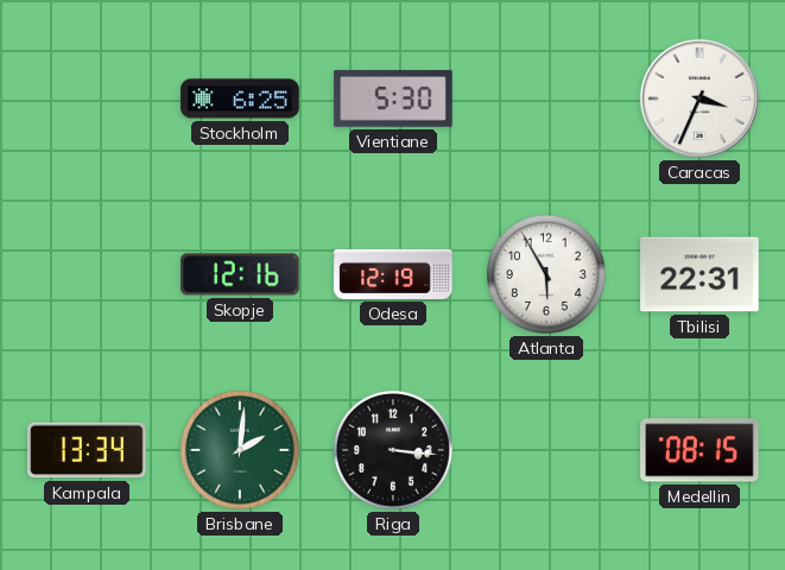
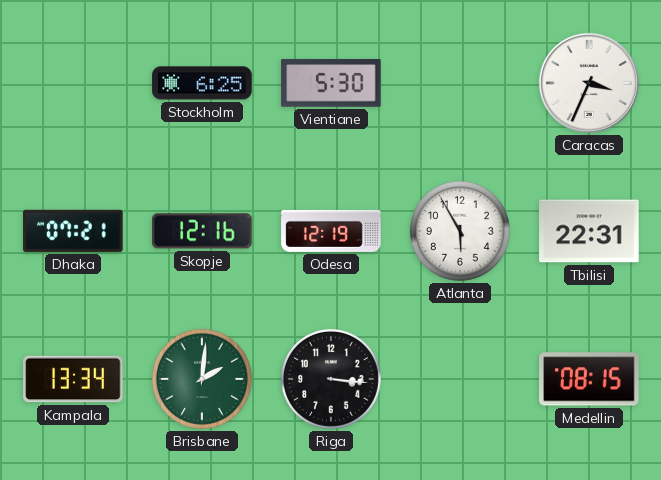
Dhaka: none -> 07:21
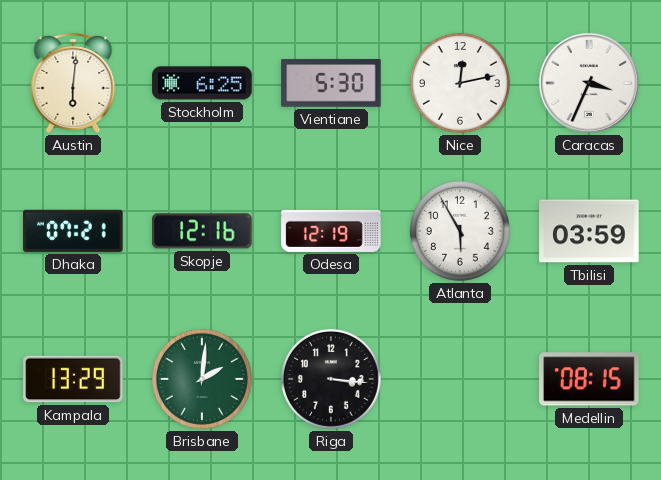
Austin: none -> 6:01
Nice: none -> 12:13
Tbilisi: 22:31 -> 03:59
Kampala: 13:34 -> 13:29
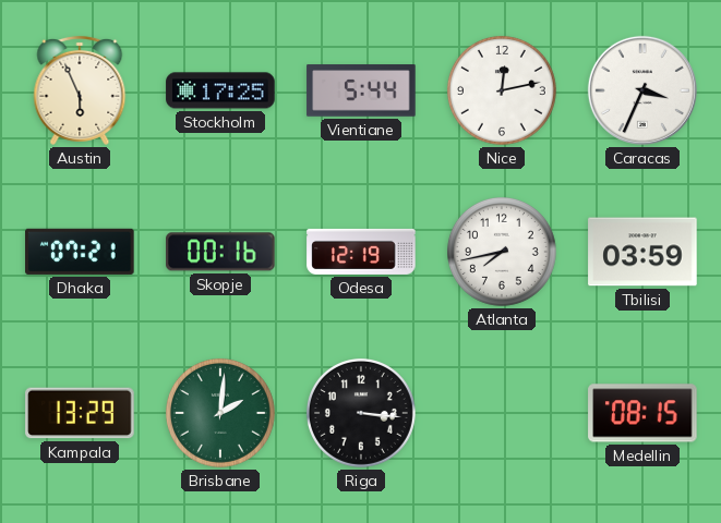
Austin: 6:01 -> 5:56
Stockholm: 6:25 -> 17:25
Vientiane: 5:30 -> 5:44
Skopje: 12:16 -> 00:16
Atlanta: 5:55 -> 7:43
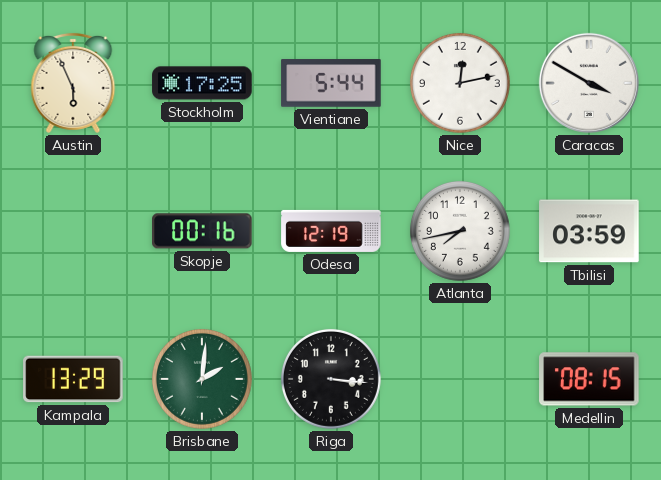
Caracas: 3:34 -> 3:50
Dhaka: 07:21 -> none
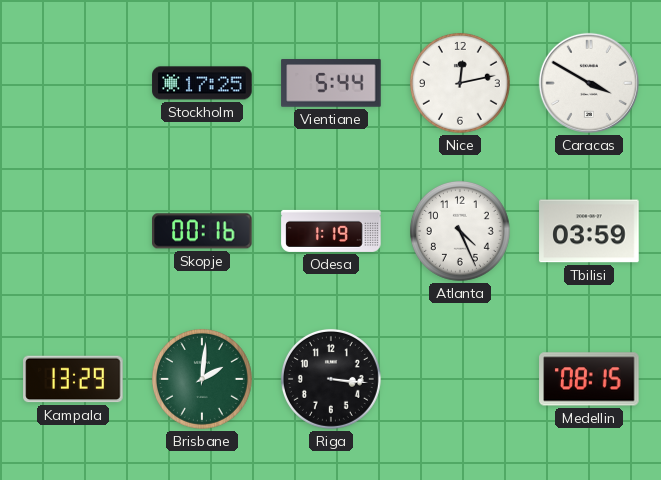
Austin: 5:56 -> none
Odesa: 12:19 -> 1:19
Atlanta: 7:43 -> 4:26
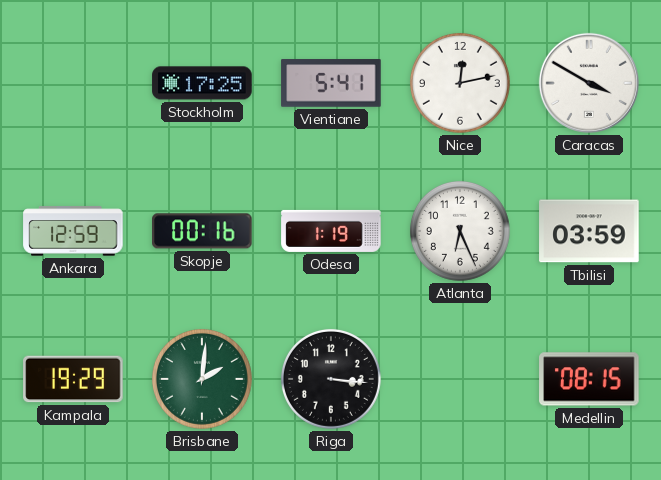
Vientiane: 5:44 -> 5:41
Ankara: none -> 12:59
Atlanta: 4:26 -> 6:26
Kampala: 13:29 -> 19:29
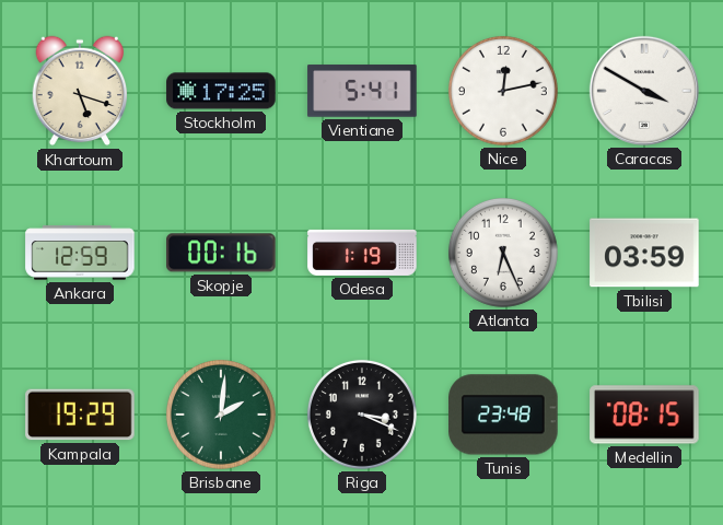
Khartoum: none -> 5:18
Riga: 3:16 -> 3:19
Tunis: none -> 23:48
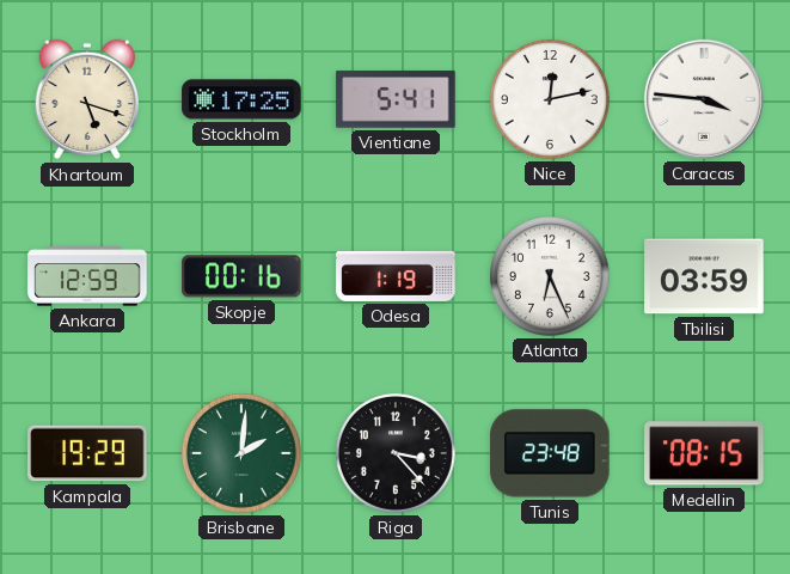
Caracas: 3:50 -> 3:46
Riga: 3:19 -> 3:23
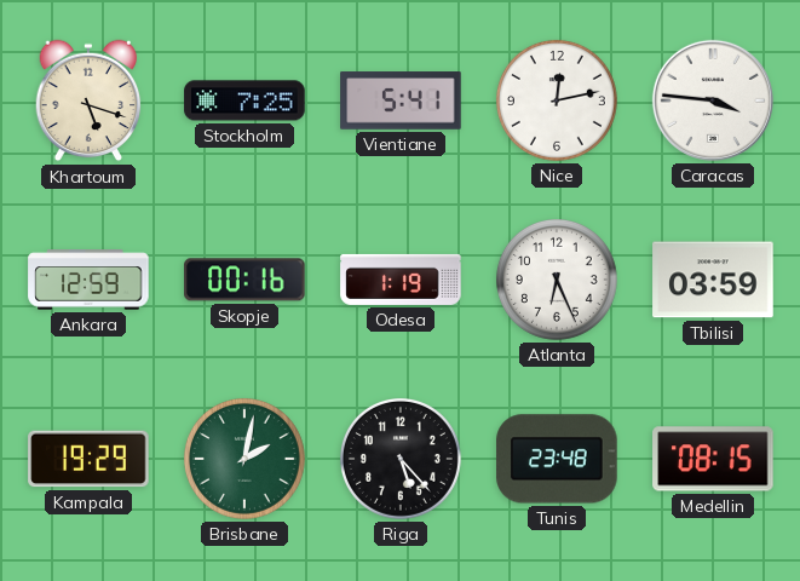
Stockholm: 17:25 -> 7:25
Brisbane: 2:01 -> 2:02
Riga: 3:23 -> 5:23
